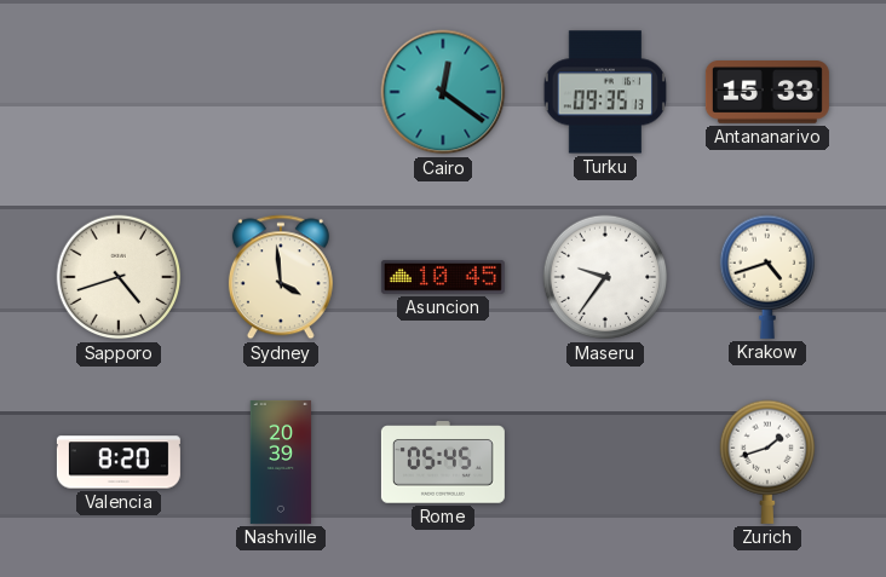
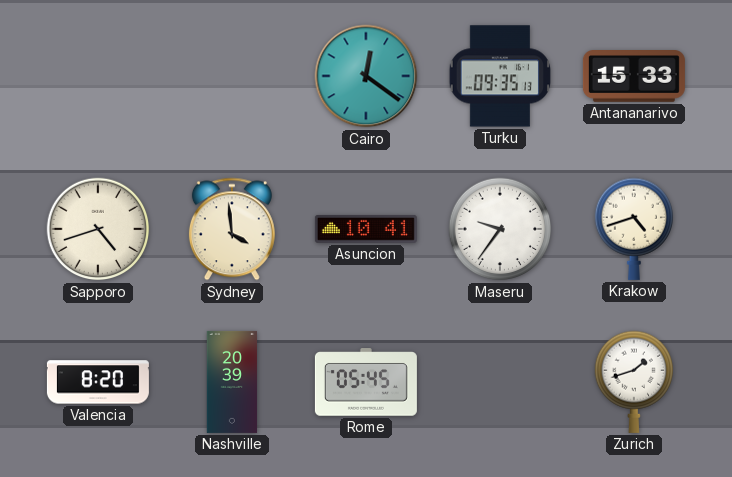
Asuncion: 10:45 -> 10:41
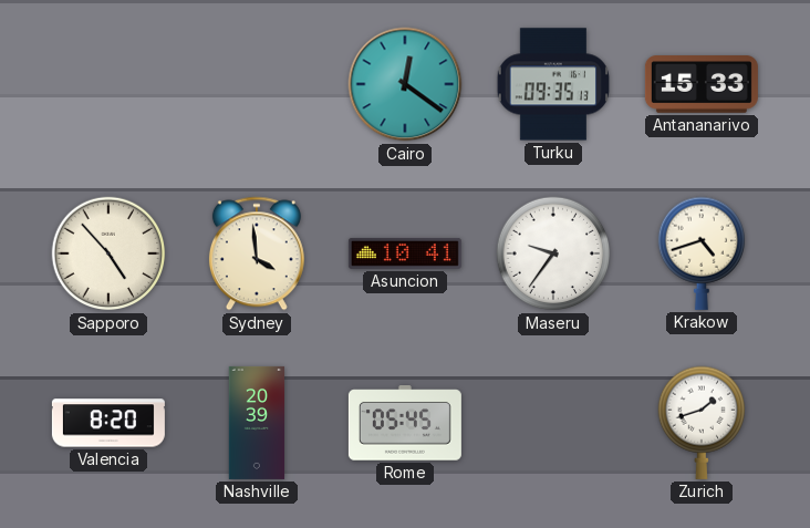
Sapporo: 4:42 -> 4:53
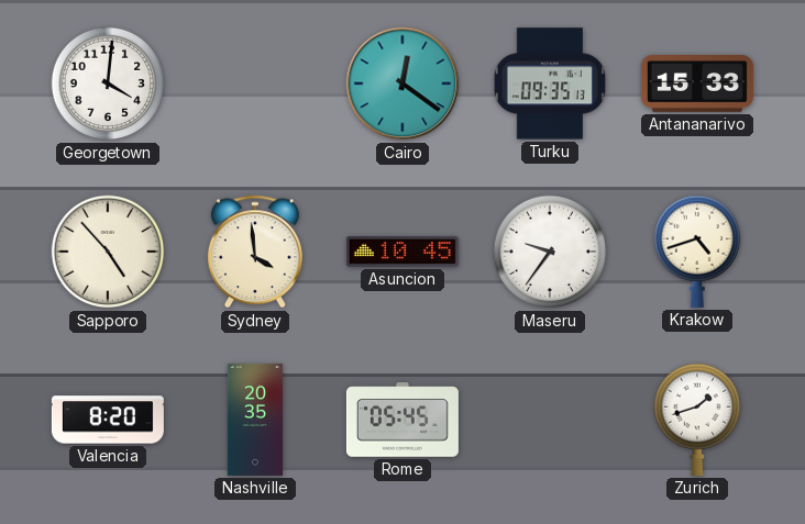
Georgetown: none -> 4:01
Asuncion: 10:41 -> 10:45
Nashville: 20:39 -> 20:35
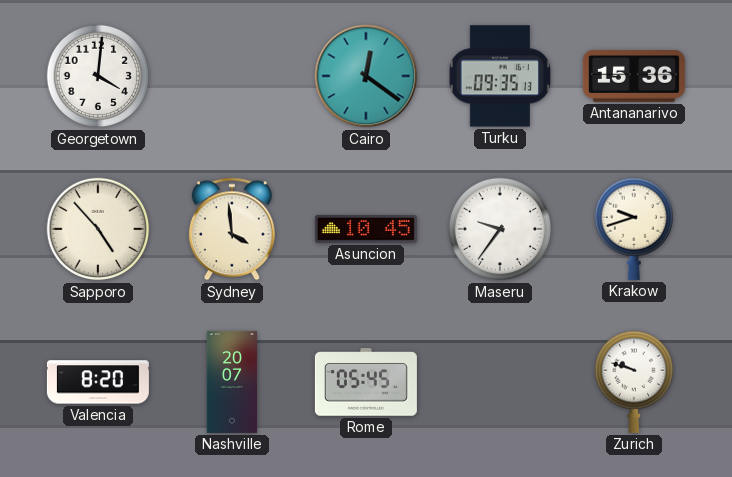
Antananarivo: 15:33 -> 15:36
Krakow: 4:42 -> 9:42
Nashville: 20:35 -> 20:07
Zurich: 1:42 -> 9:48
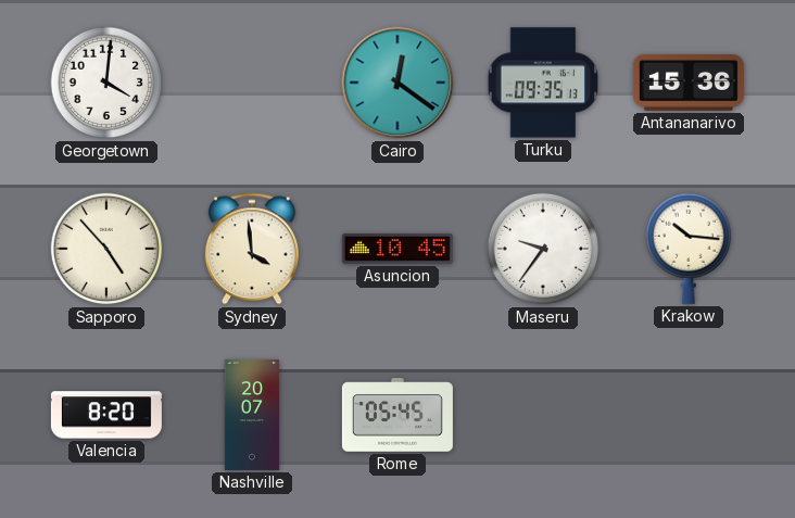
Krakow: 9:42 -> 10:16
Zurich: 9:48 -> none
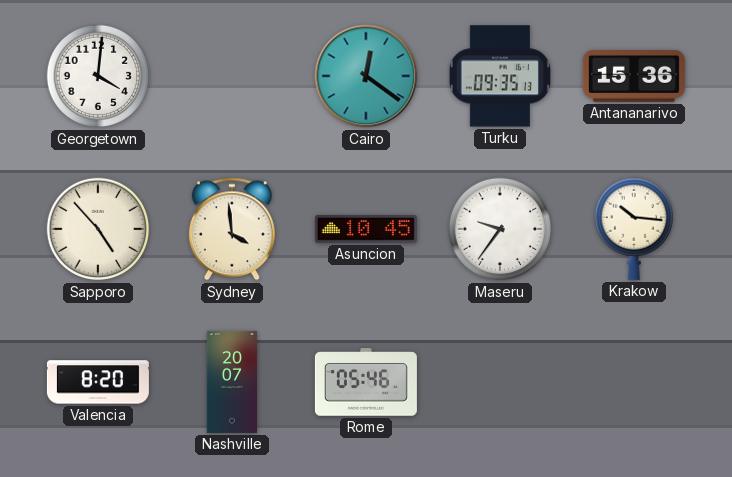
Rome: 05:45 -> 05:46
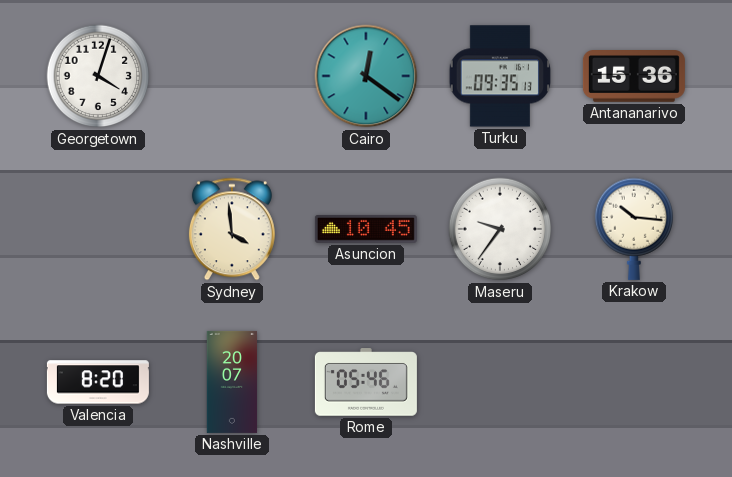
Georgetown: 4:01 -> 4:03
Sapporo: 4:53 -> none
